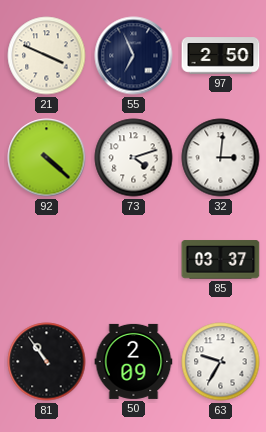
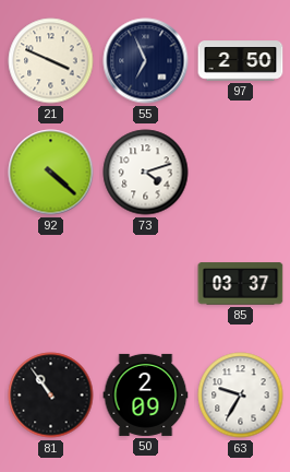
32: 3:01 -> none
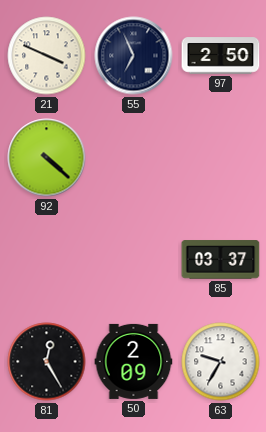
73: 4:12 -> none
81: 10:54 -> 12:25
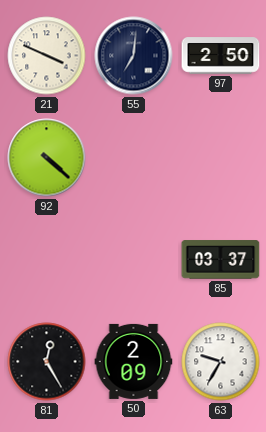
55: 6:56 -> 7:01
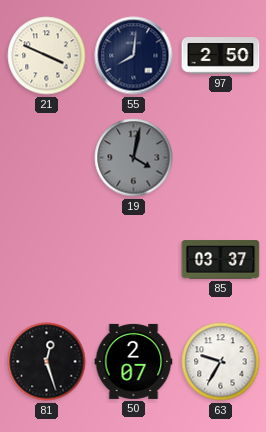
55: 7:01 -> 8:01
92: 4:22 -> none
19: none -> 4:02
81: 12:25 -> 12:27
50: 2:09 -> 2:07
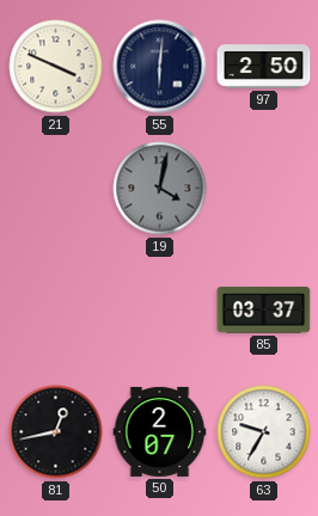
55: 8:01 -> 6:01
81: 12:27 -> 12:43
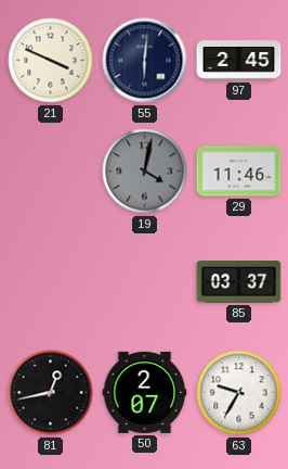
97: 2:50 -> 2:45
29: none -> 11:46
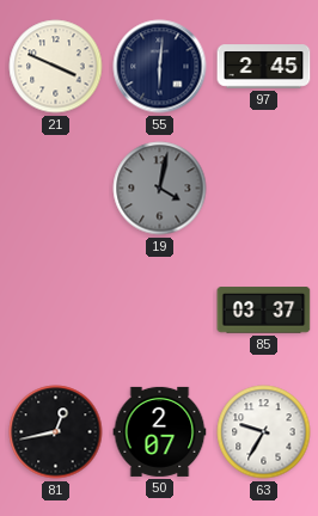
29: 11:46 -> none
